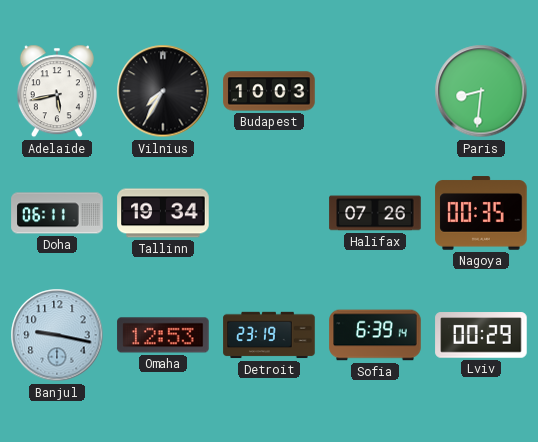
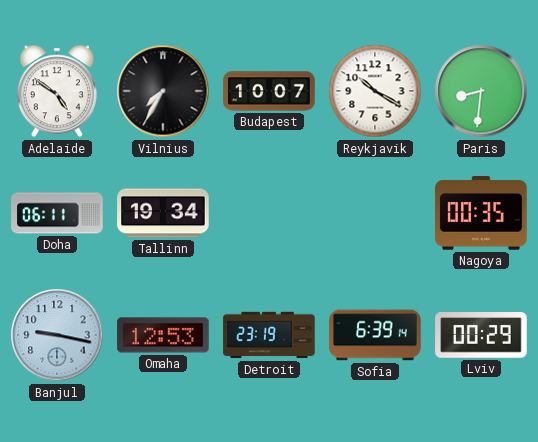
Adelaide: 5:43 -> 4:51
Budapest: 10:03 -> 10:07
Reykjavik: none -> 10:20
Halifax: 07:26 -> none
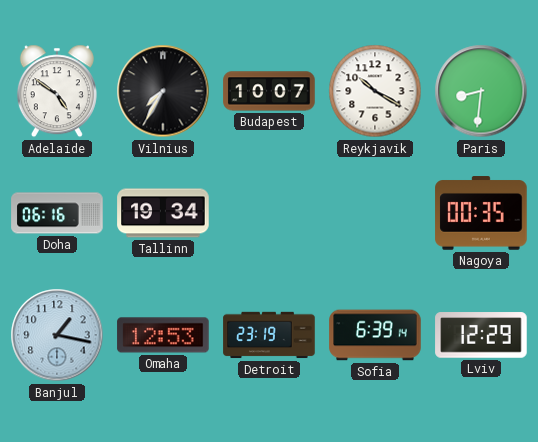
Doha: 06:11 -> 06:16
Banjul: 9:17 -> 1:17
Lviv: 00:29 -> 12:29
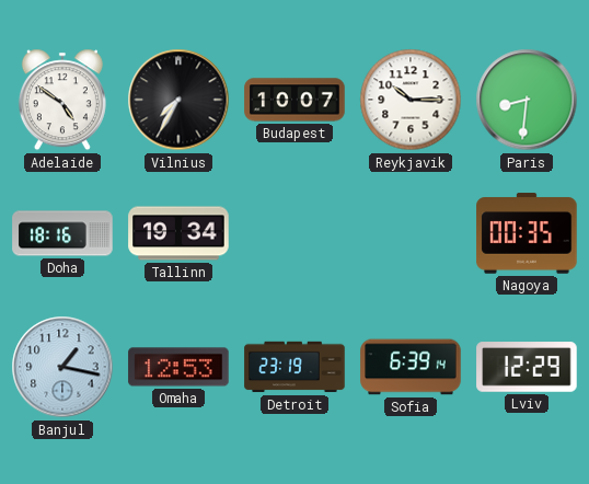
Reykjavik: 10:20 -> 10:15
Doha: 06:16 -> 18:16
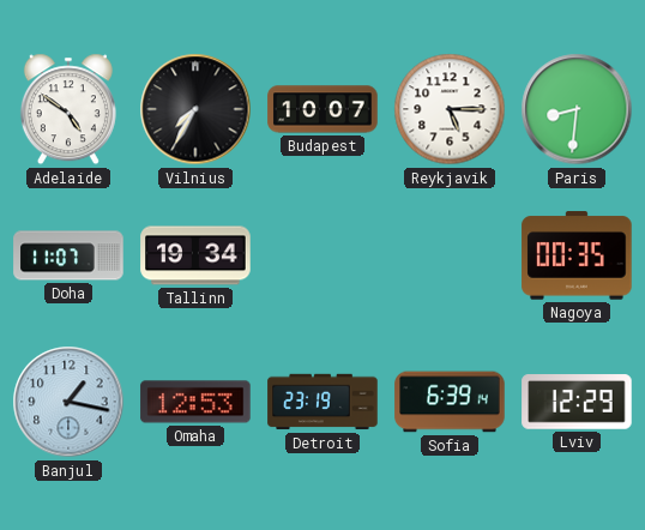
Reykjavik: 10:15 -> 5:15
Doha: 18:16 -> 11:07
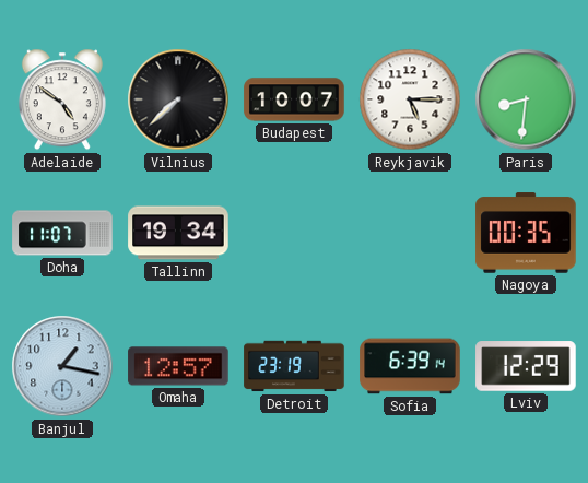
Vilnius: 7:35 -> 7:38
Omaha: 12:53 -> 12:57
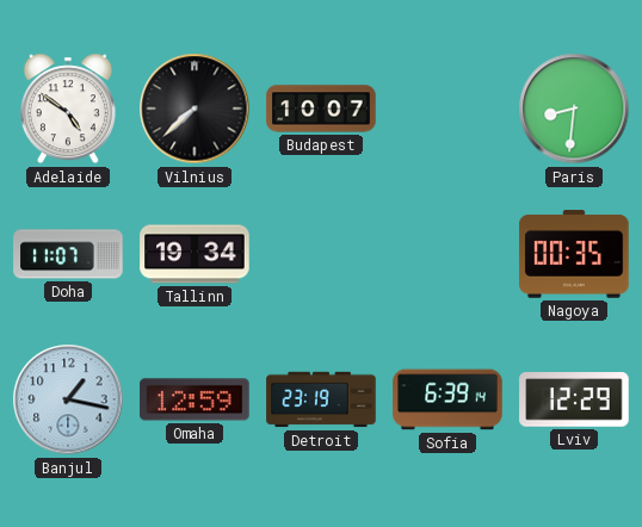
Reykjavik: 5:15 -> none
Omaha: 12:57 -> 12:59
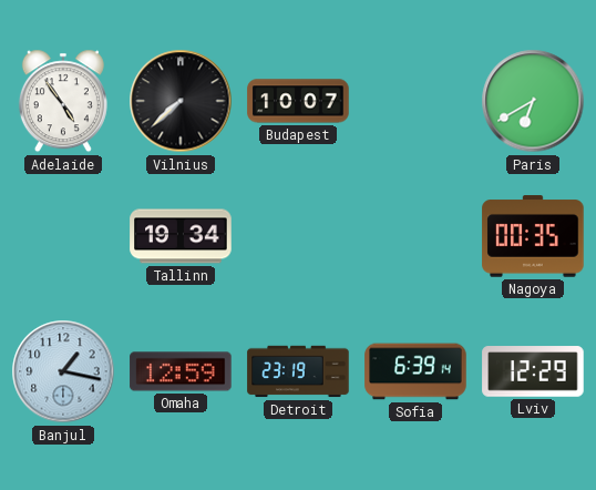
Adelaide: 4:51 -> 4:54
Paris: 8:31 -> 6:40
Doha: 11:07 -> none
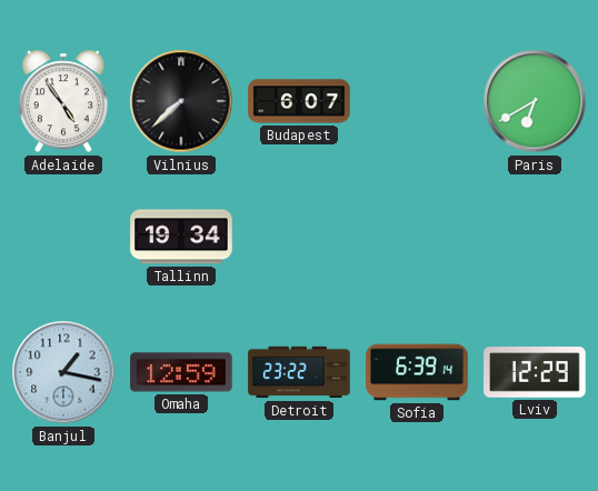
Budapest: 10:07 -> 6:07
Nagoya: 00:35 -> none
Detroit: 23:19 -> 23:22
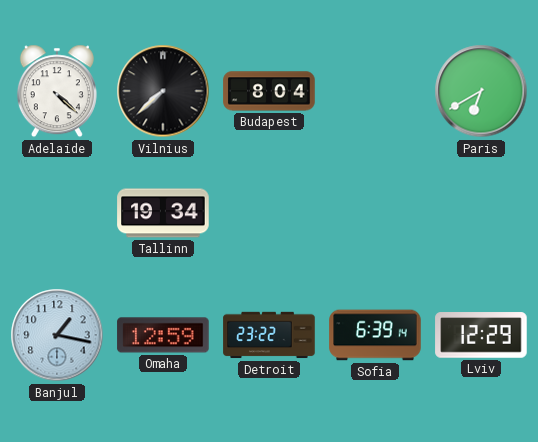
Adelaide: 4:54 -> 4:22
Budapest: 6:07 -> 8:04
